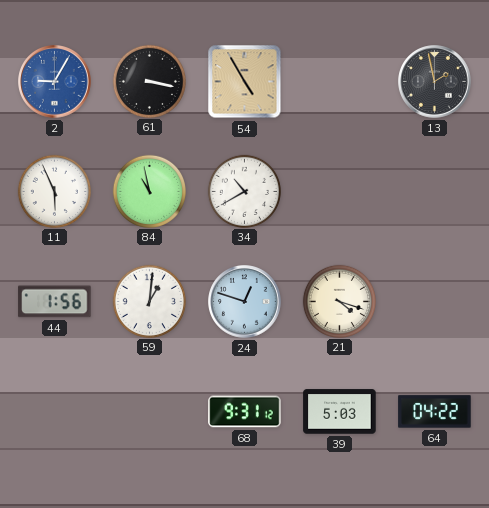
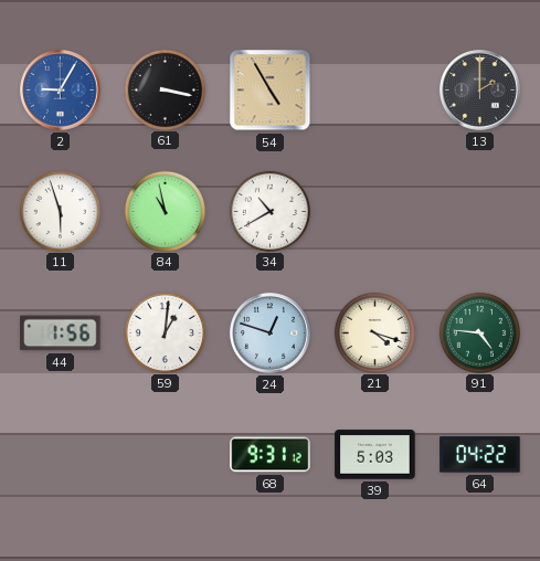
13: 1:58 -> 2:00
11: 5:56 -> 5:57
91: none -> 4:46
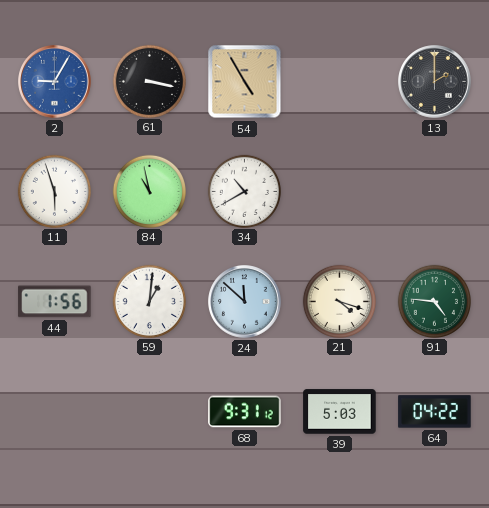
24: 12:48 -> 11:52
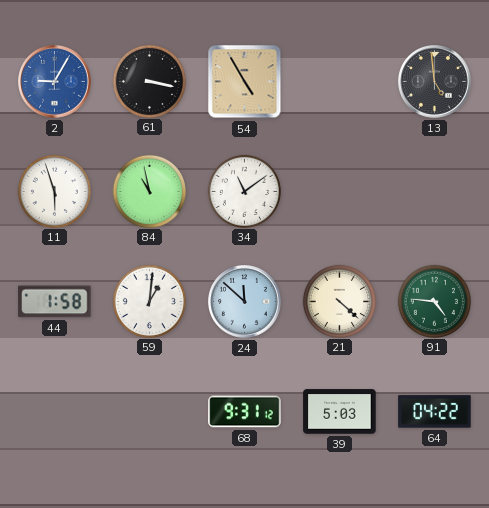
13: 2:00 -> 4:59
34: 10:40 -> 11:09
44: 1:56 -> 1:58
21: 4:18 -> 4:22
